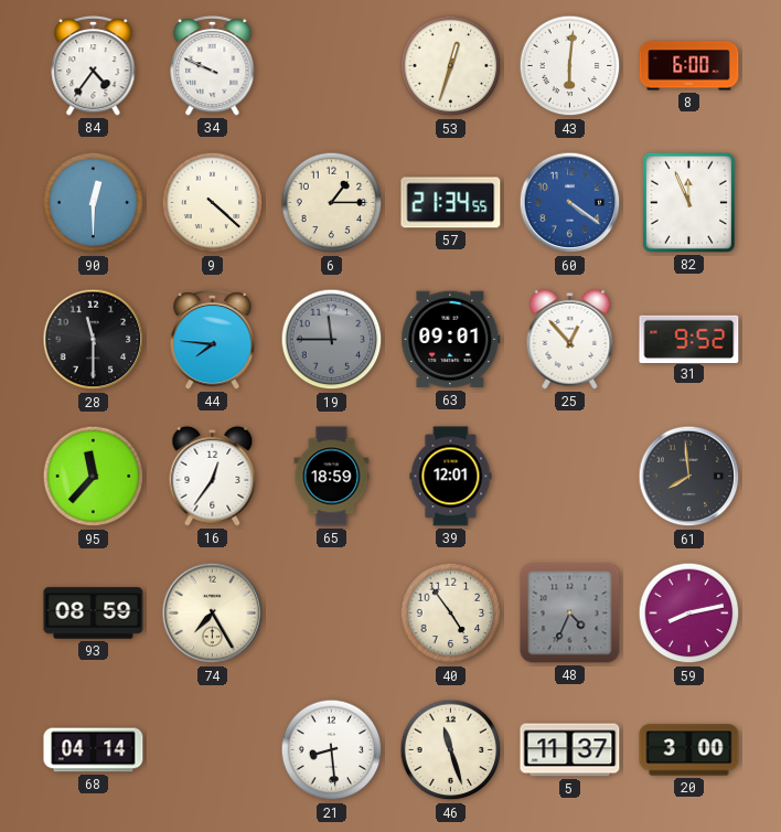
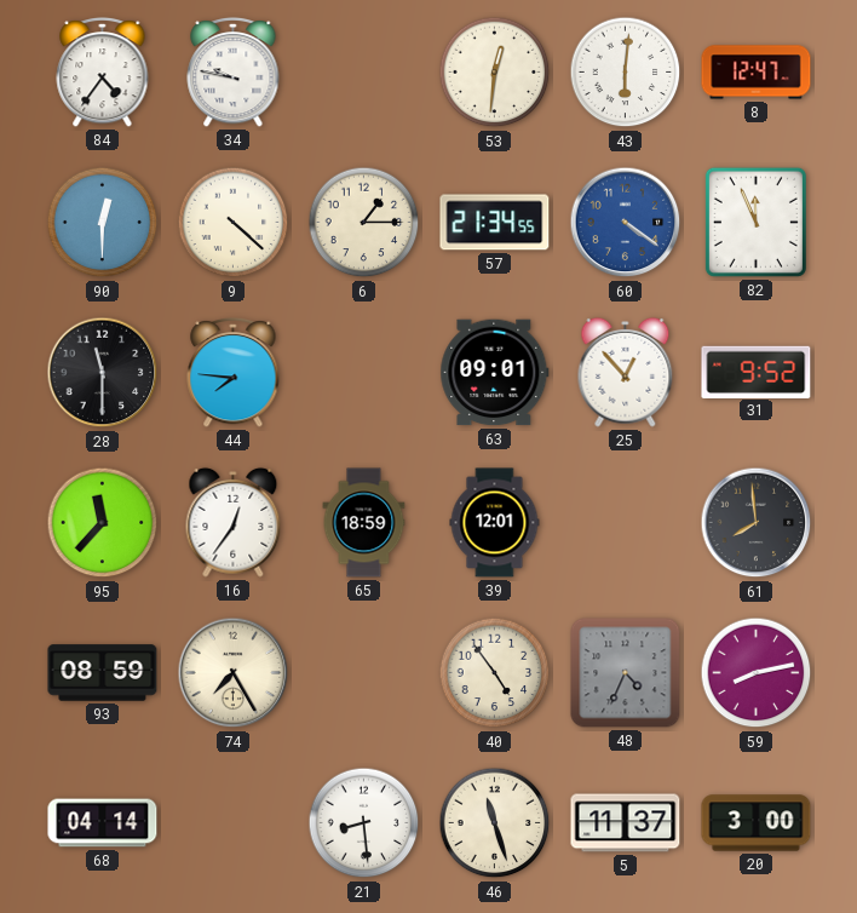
34: 9:49 -> 9:47
53: 12:33 -> 12:31
8: 6:00 -> 12:47
19: 11:45 -> none
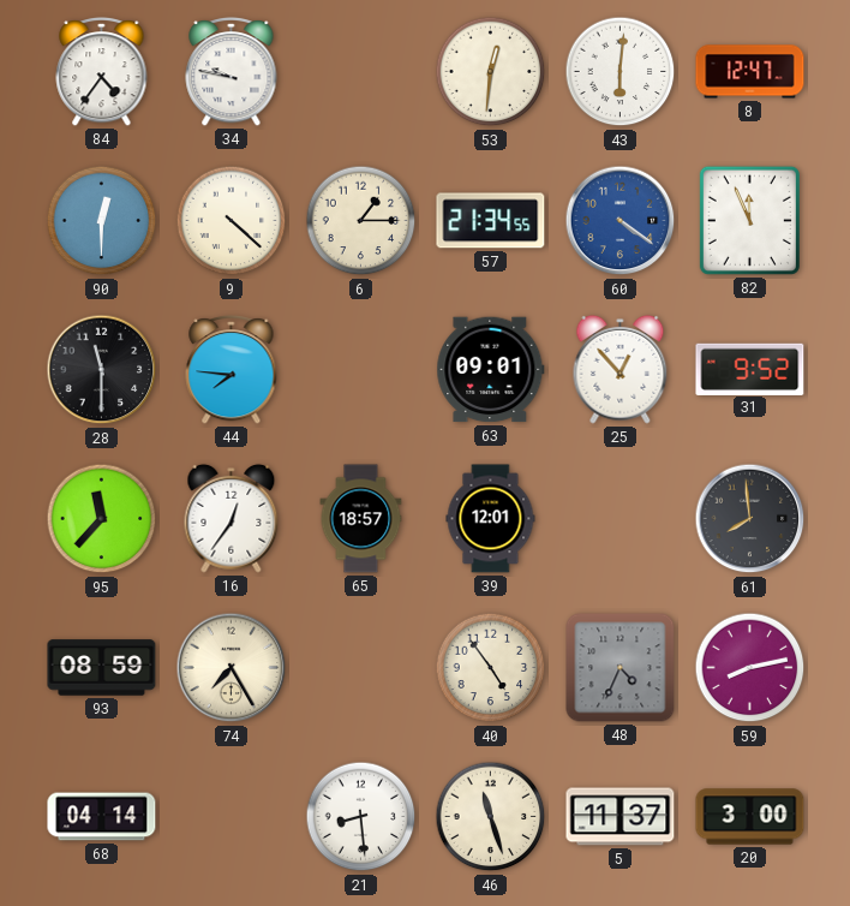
65: 18:59 -> 18:57
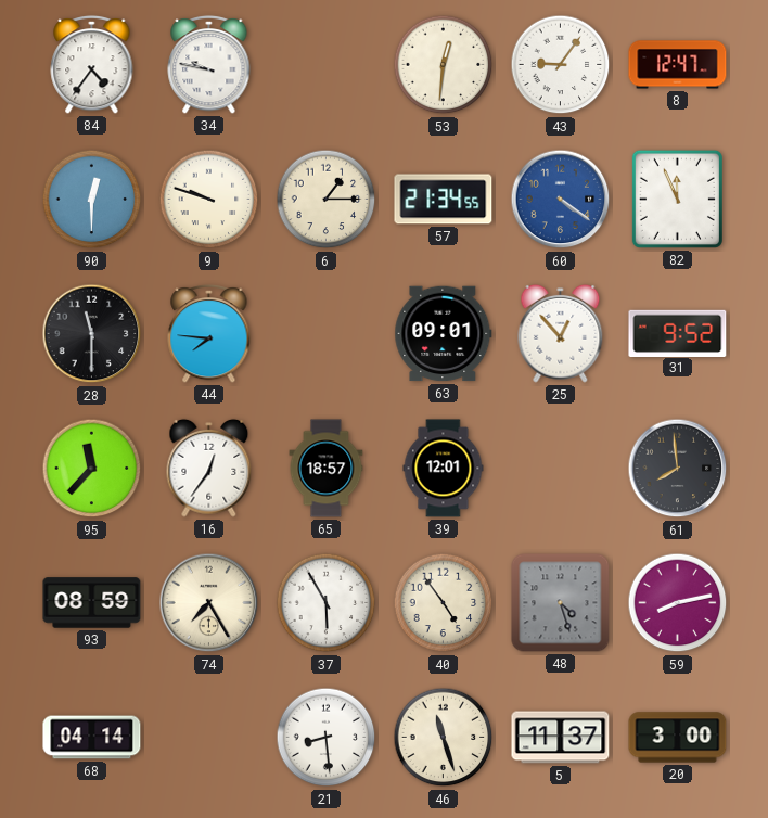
43: 6:01 -> 9:06
9: 4:22 -> 9:48
37: none -> 5:55
48: 4:34 -> 4:27
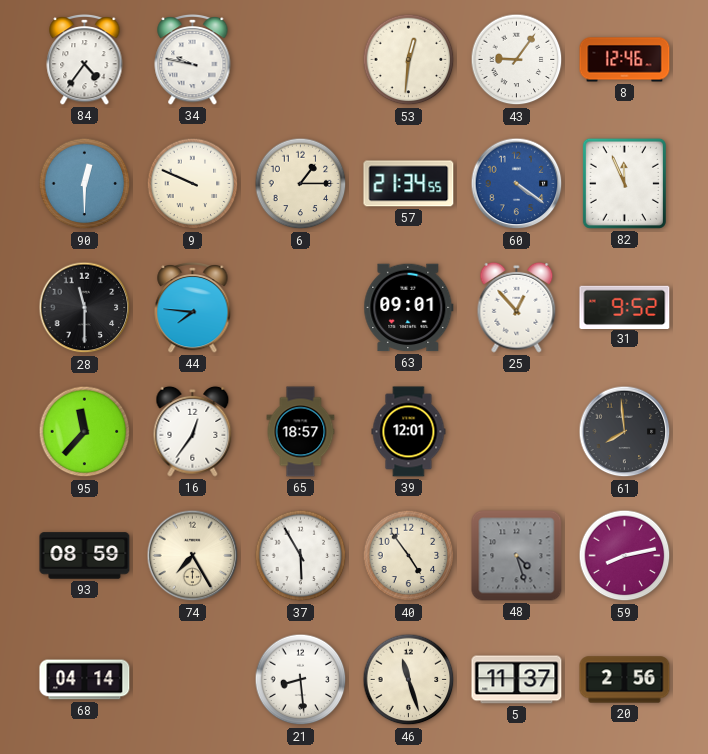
8: 12:47 -> 12:46
9: 9:48 -> 9:49
20: 3:00 -> 2:56
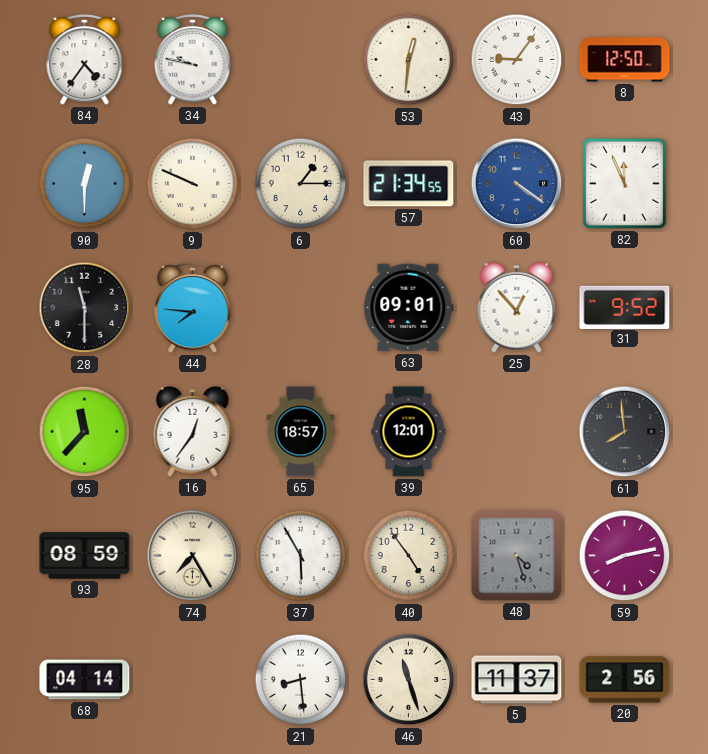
8: 12:46 -> 12:50
